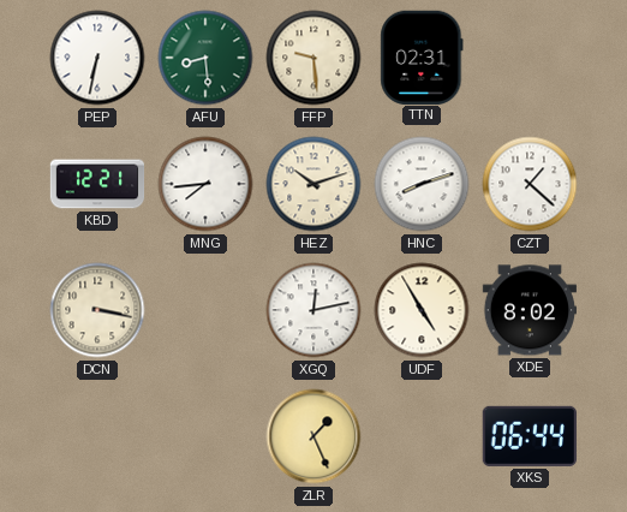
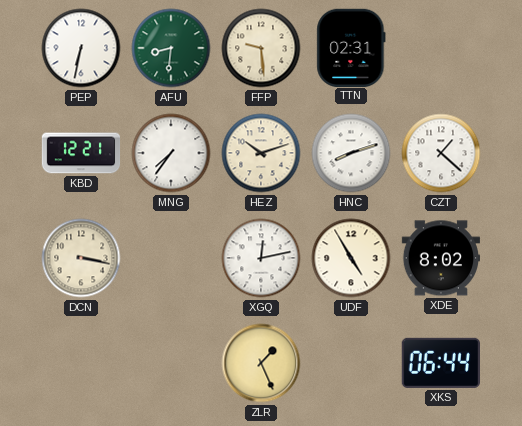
AFU: 8:29 -> 8:31
MNG: 7:44 -> 7:36
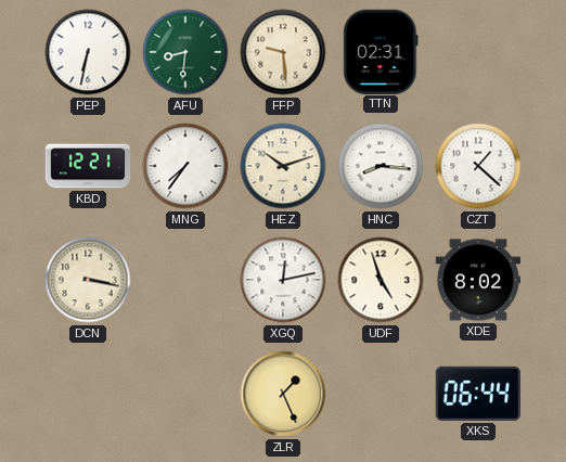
HNC: 8:12 -> 8:16
UDF: 4:55 -> 4:57
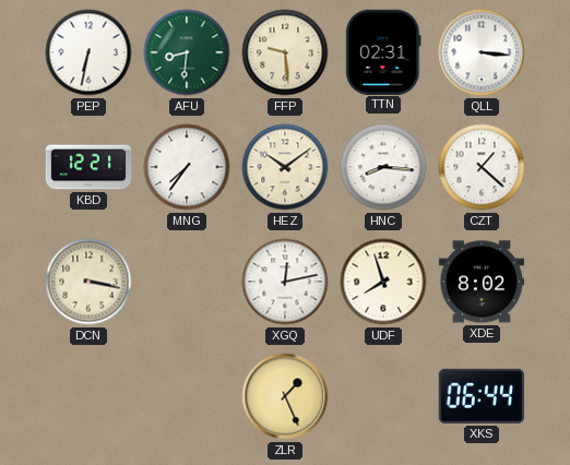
QLL: none -> 3:16
HEZ: 10:12 -> 10:09
UDF: 4:57 -> 7:57
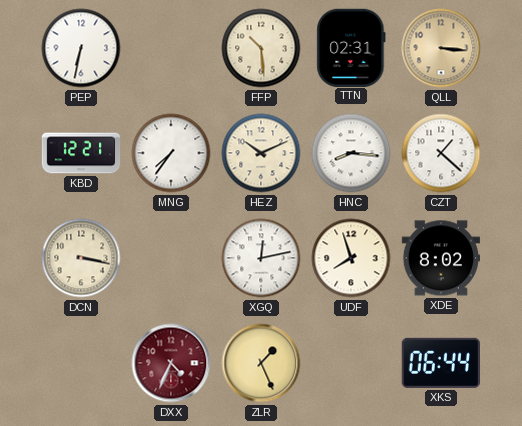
AFU: 8:31 -> none
FFP: 9:29 -> 10:29
QLL dial: white -> champagne
HEZ: 10:09 -> 10:11
DXX: none -> 4:34
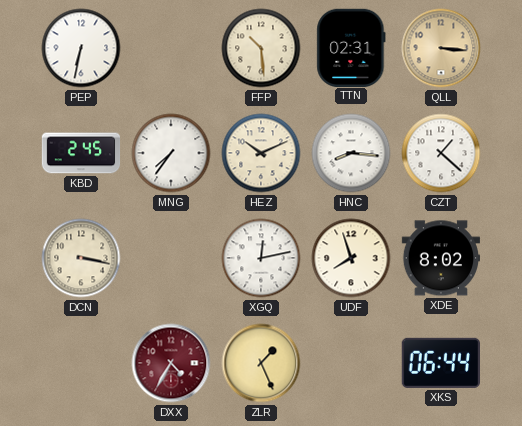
KBD: 12:21 -> 2:45
DXX: 4:34 -> 4:35
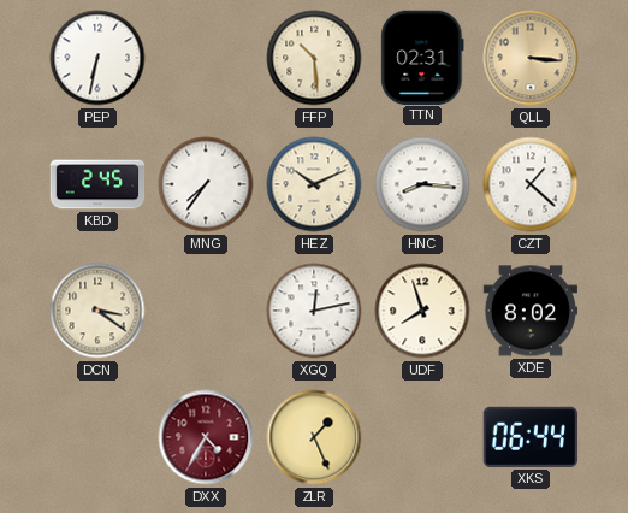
DCN: 3:17 -> 3:21
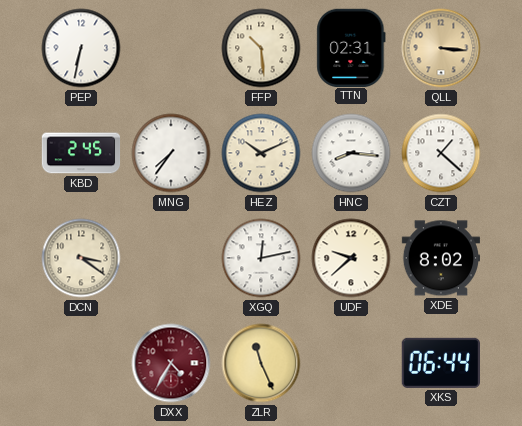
UDF: 7:57 -> 9:38
ZLR: 1:26 -> 11:26
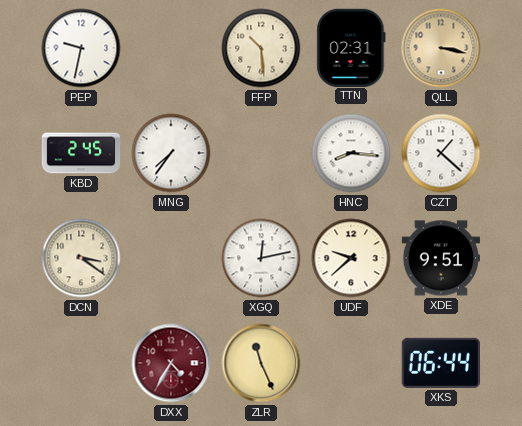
PEP: 6:32 -> 9:32
QLL: 3:16 -> 3:17
HEZ: 10:11 -> none
XDE: 8:02 -> 9:51
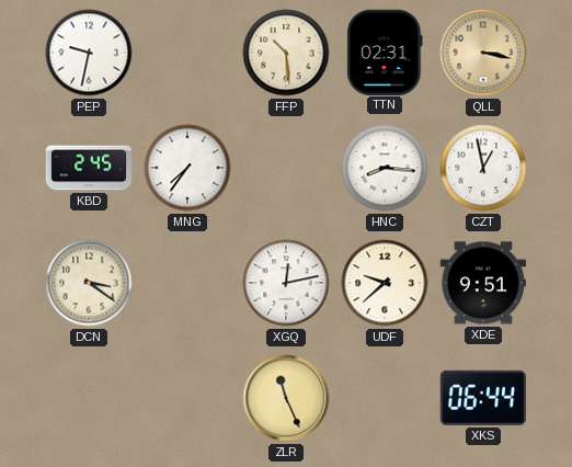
CZT: 1:22 -> 12:58
DXX: 4:35 -> none
